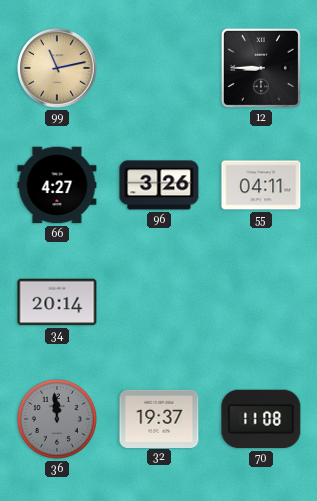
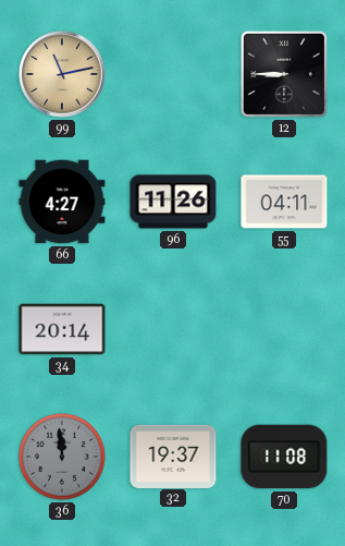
96: 3:26 -> 11:26
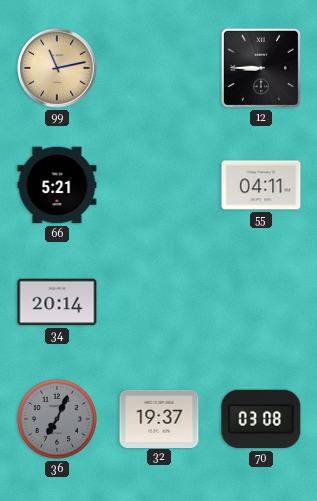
66: 4:27 -> 5:21
96: 11:26 -> none
36: 11:59 -> 7:04
70: 11:08 -> 03:08
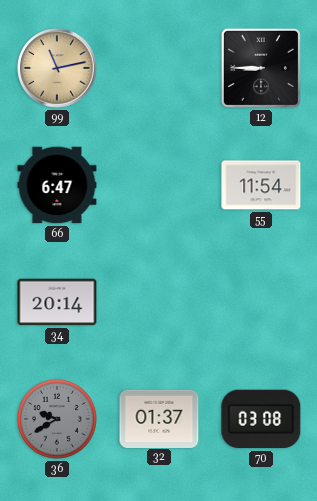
66: 5:21 -> 6:47
55: 04:11 -> 11:54
36: 7:04 -> 9:40
32: 19:37 -> 01:37
